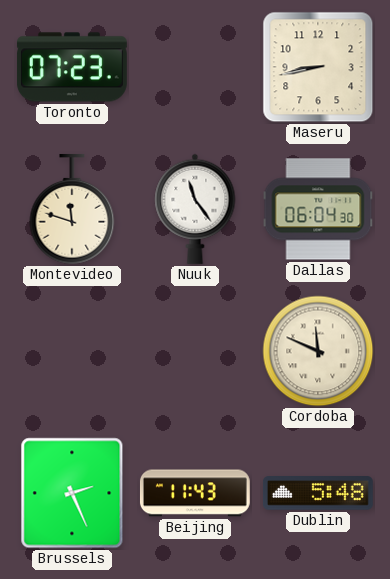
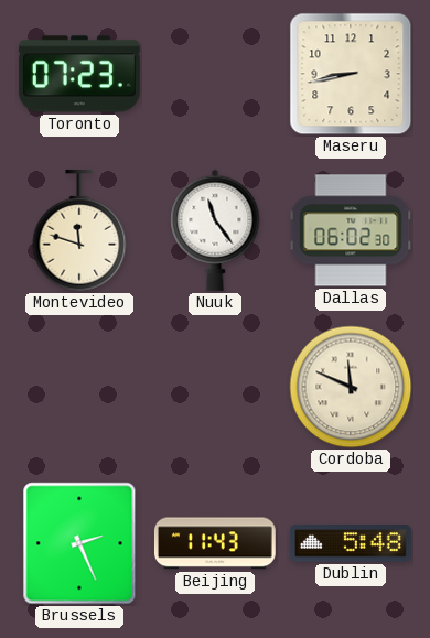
Dallas: 06:04 -> 06:02
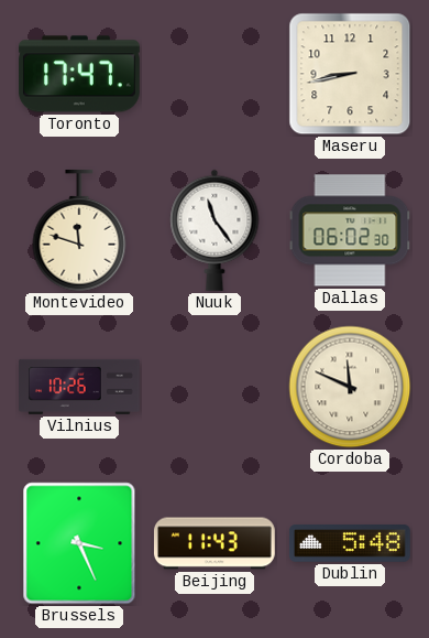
Toronto: 07:23 -> 17:47
Vilnius: none -> 10:26
Brussels: 2:26 -> 3:26
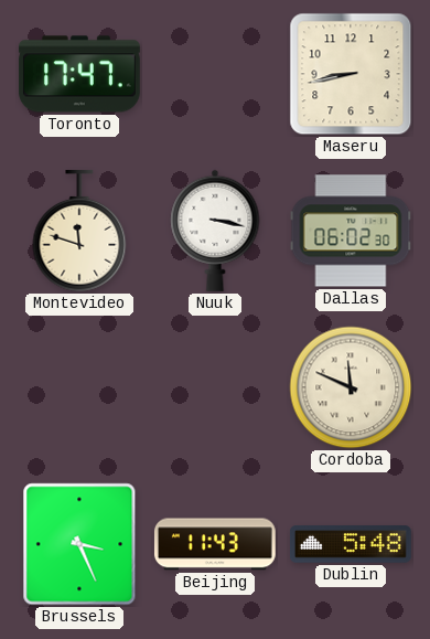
Nuuk: 11:24 -> 3:17
Vilnius: 10:26 -> none
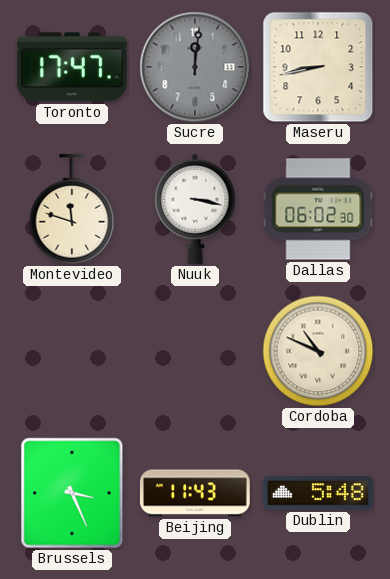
Sucre: none -> 12:01
Cordoba: 11:49 -> 10:49
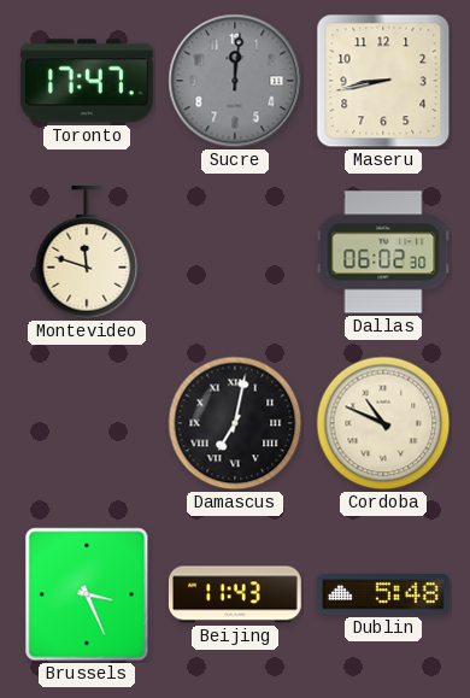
Nuuk: 3:17 -> none
Damascus: none -> 7:02
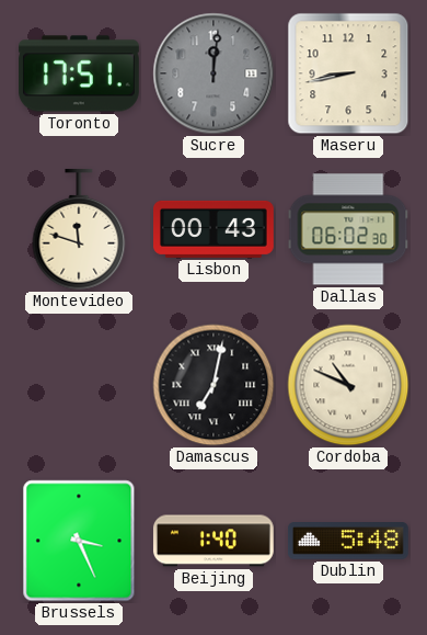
Toronto: 17:47 -> 17:51
Lisbon: none -> 00:43
Beijing: 11:43 -> 1:40
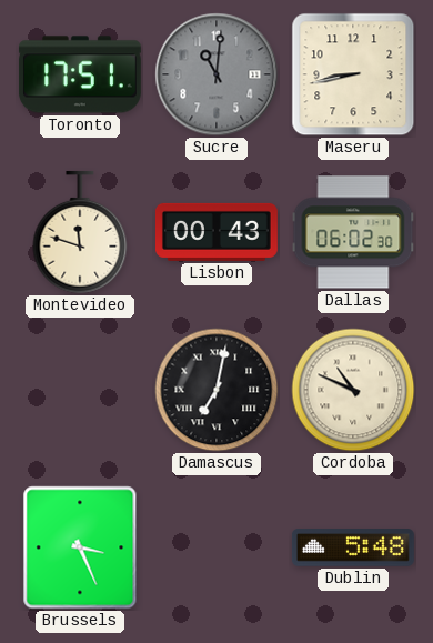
Sucre: 12:01 -> 11:01
Beijing: 1:40 -> none
